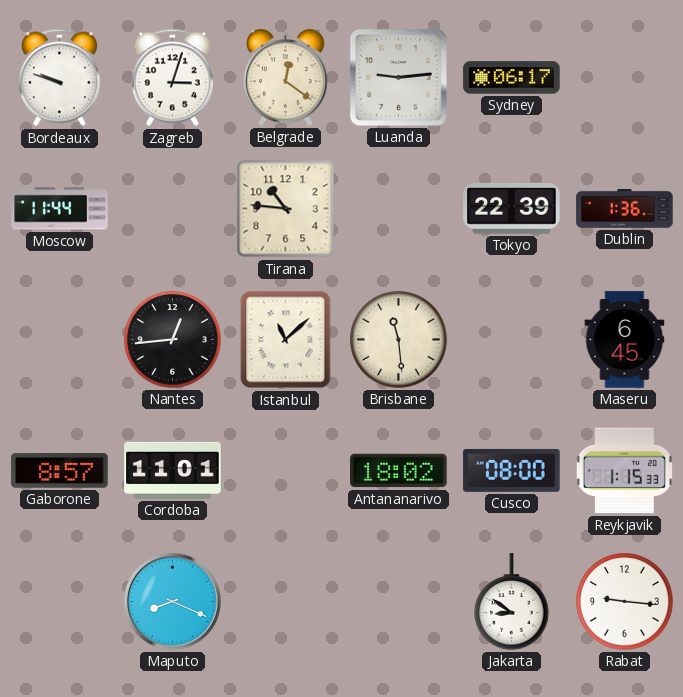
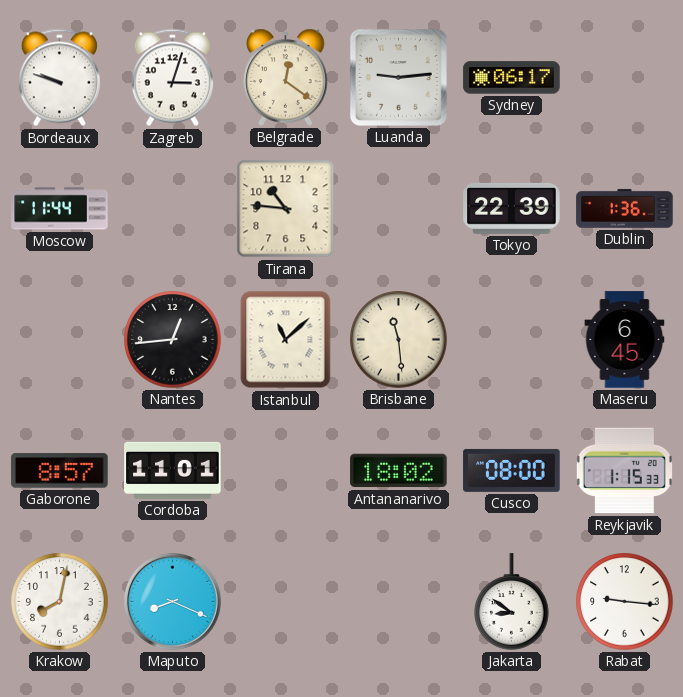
Krakow: none -> 8:02
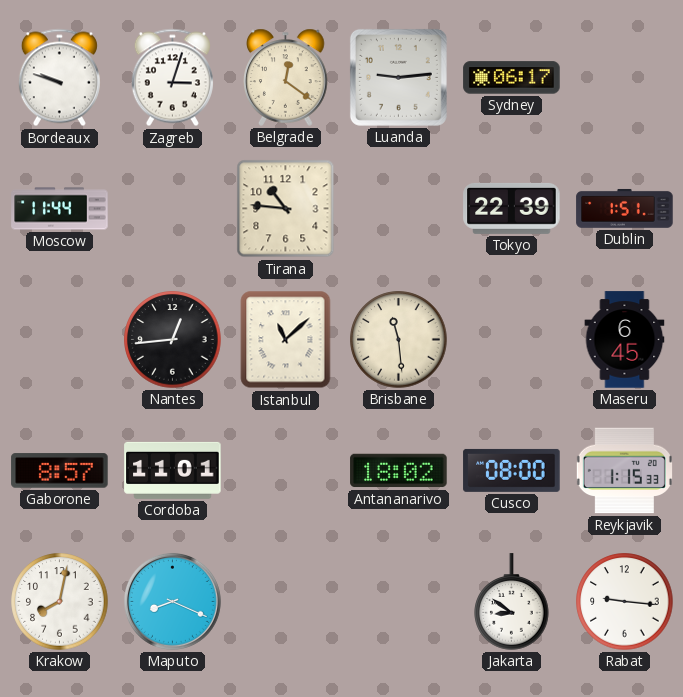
Dublin: 1:36 -> 1:51
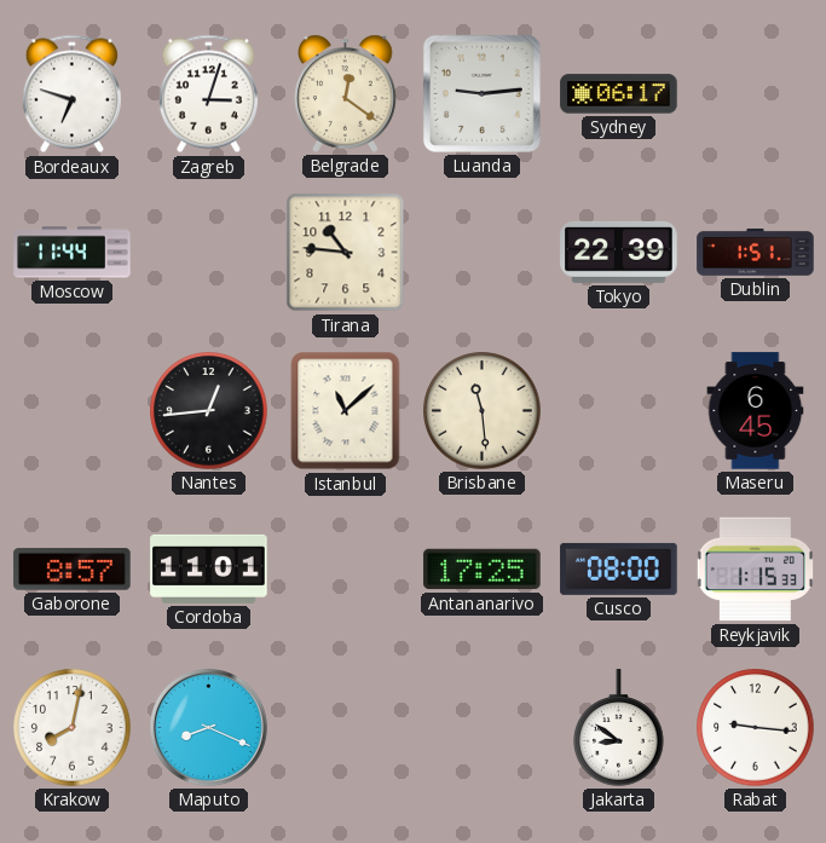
Bordeaux: 9:48 -> 6:48
Antananarivo: 18:02 -> 17:25
